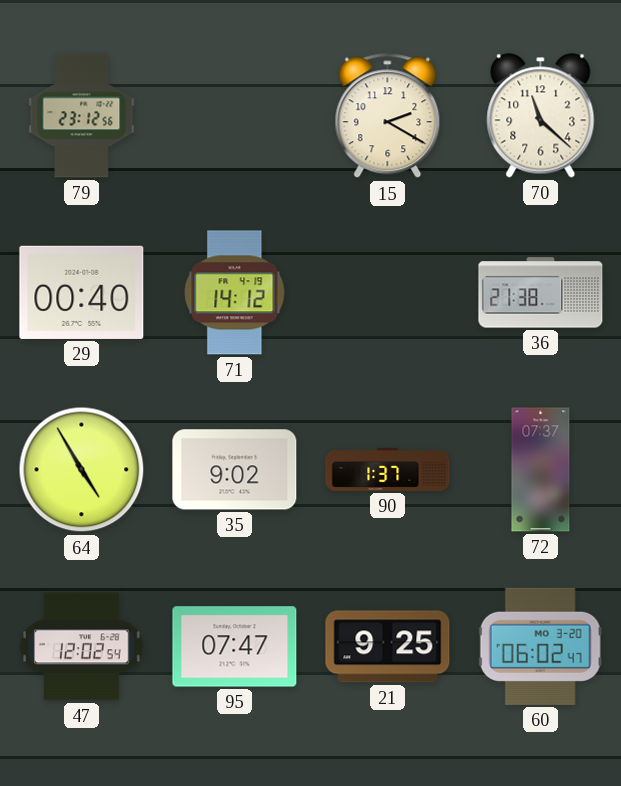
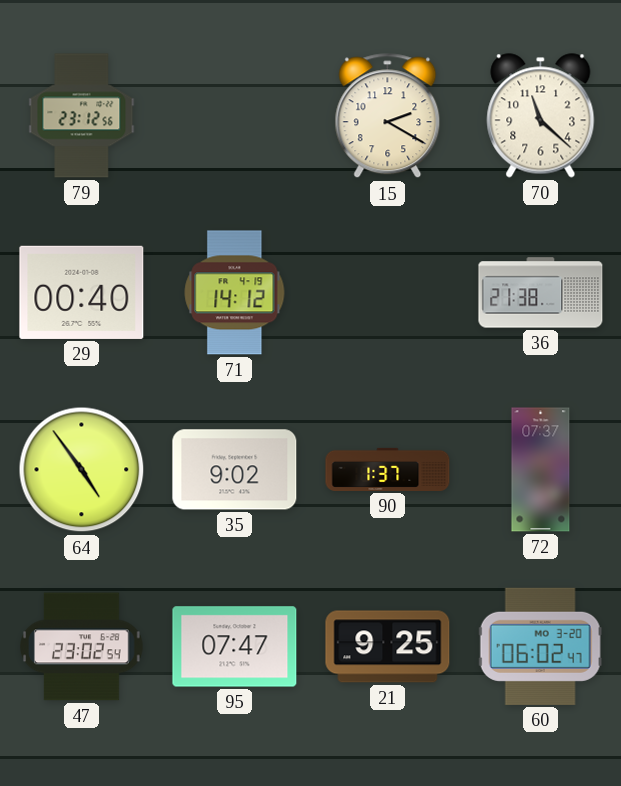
64: 4:55 -> 4:54
47: 12:02 -> 23:02
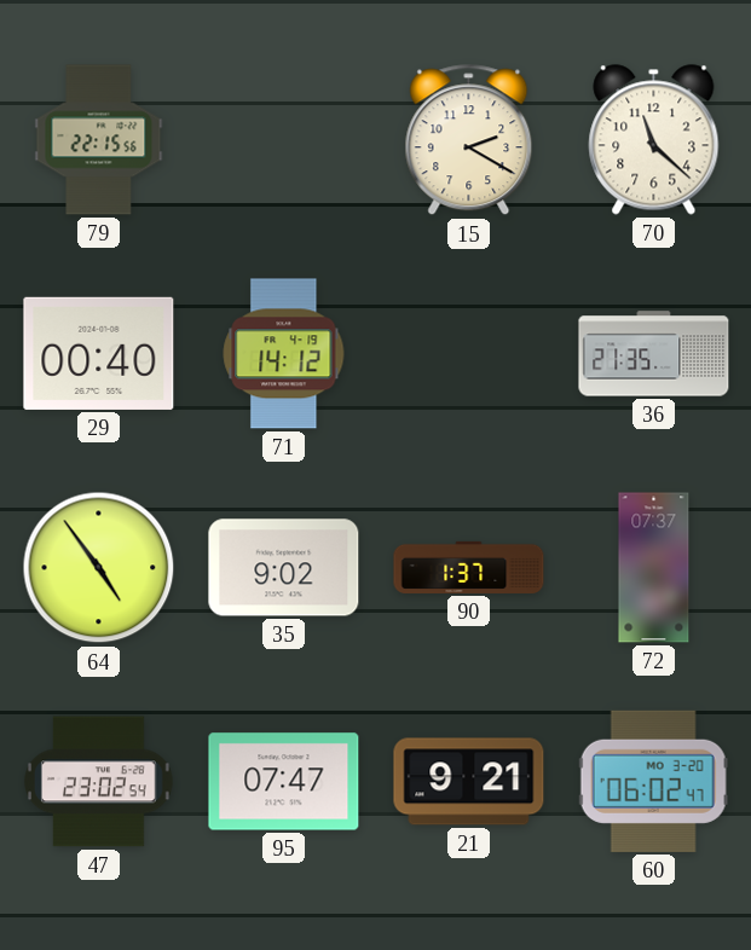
79: 23:12 -> 22:15
36: 21:38 -> 21:35
21: 9:25 -> 9:21
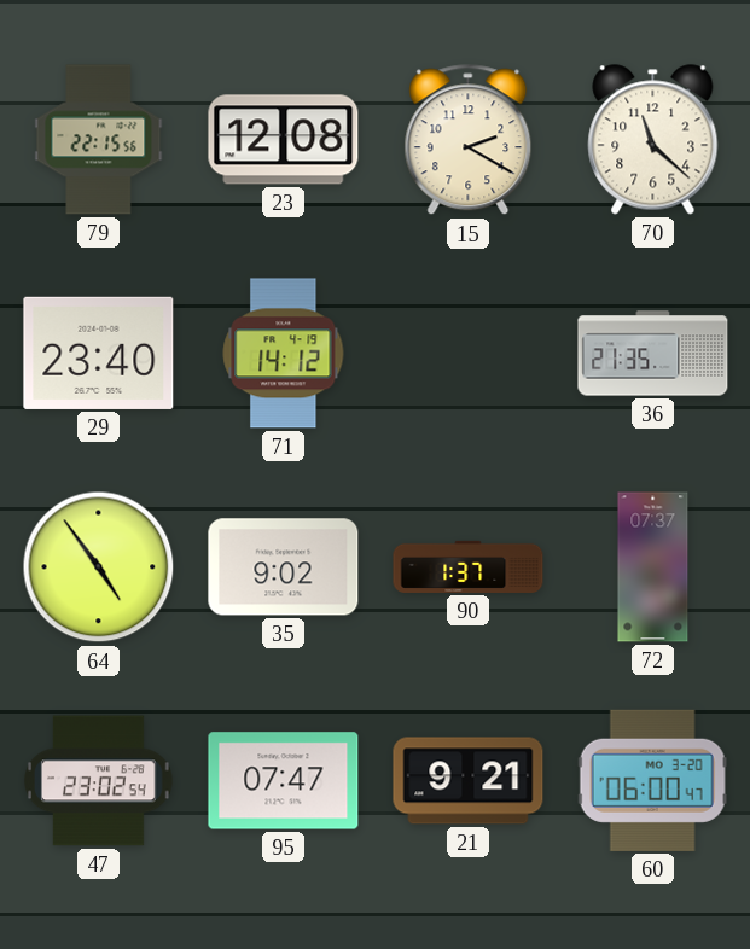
23: none -> 12:08
29: 00:40 -> 23:40
60: 06:02 -> 06:00
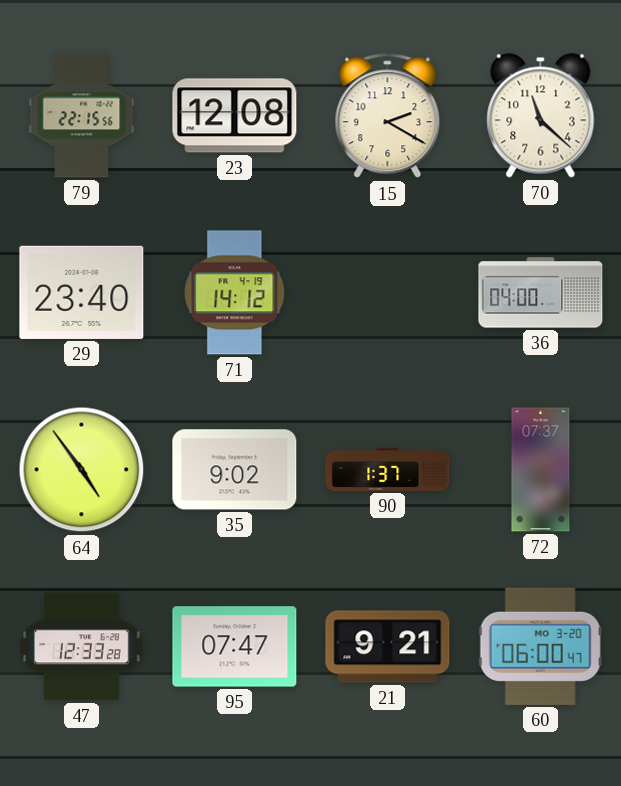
36: 21:35 -> 04:00
47: 23:02 -> 12:33
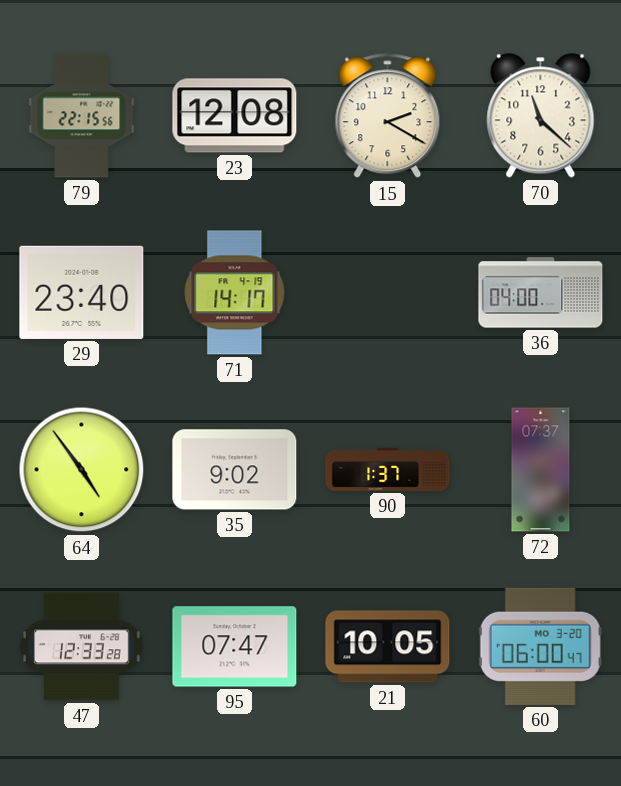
71: 14:12 -> 14:17
21: 9:21 -> 10:05
